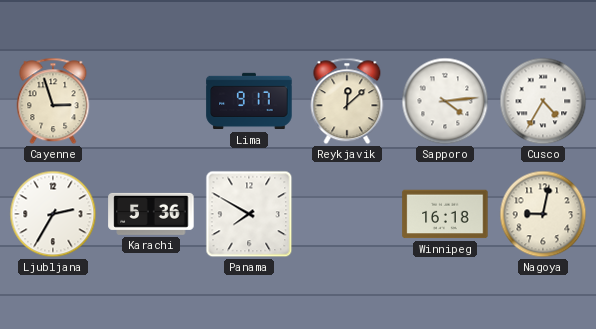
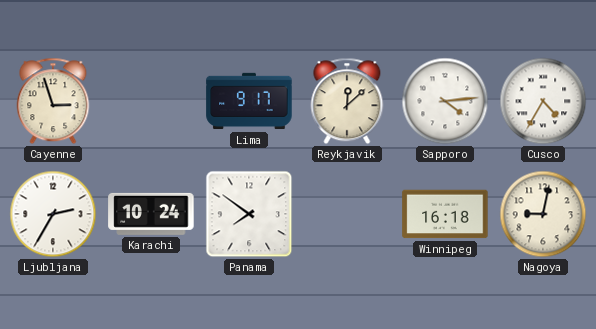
Karachi: 5:36 -> 10:24
Panama: 7:50 -> 7:51
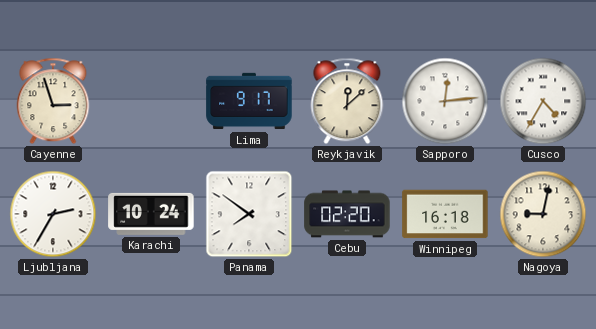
Sapporo: 4:14 -> 12:14
Cebu: none -> 02:20
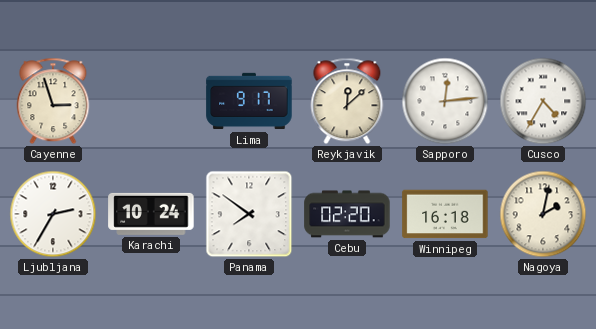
Nagoya: 9:02 -> 2:02
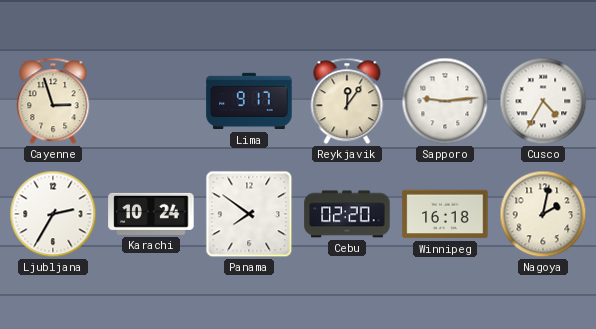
Reykjavik: 12:08 -> 12:06
Sapporo: 12:14 -> 9:14
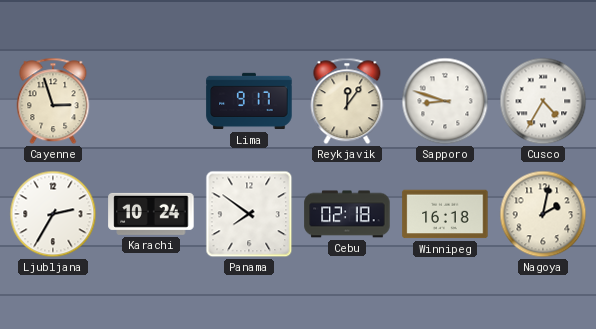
Sapporo: 9:14 -> 8:48
Cebu: 02:20 -> 02:18
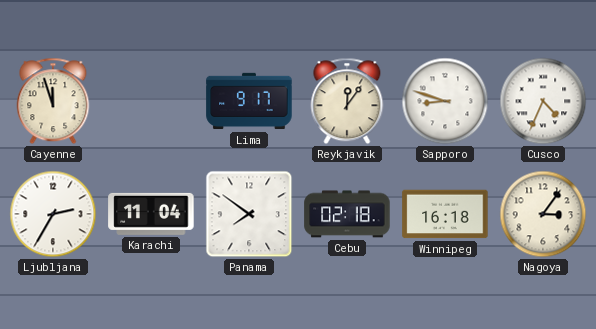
Cayenne: 2:57 -> 11:57
Cusco: 4:35 -> 4:34
Karachi: 10:24 -> 11:04
Nagoya: 2:02 -> 3:06
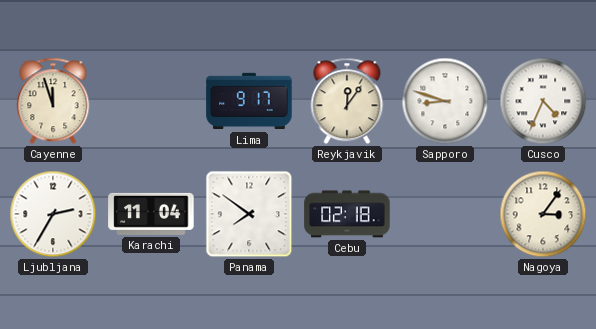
Winnipeg: 16:18 -> none
